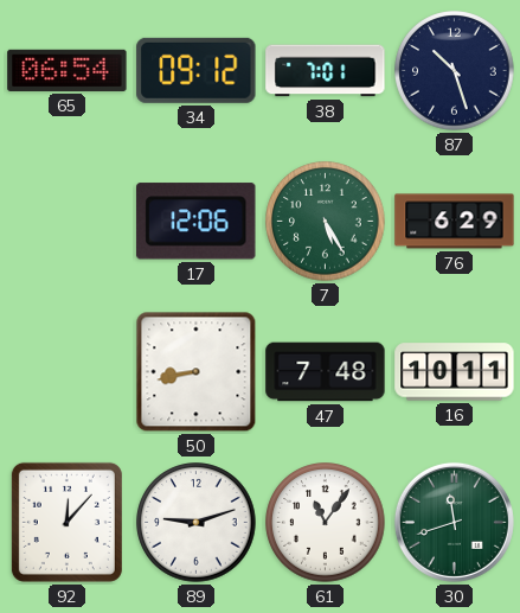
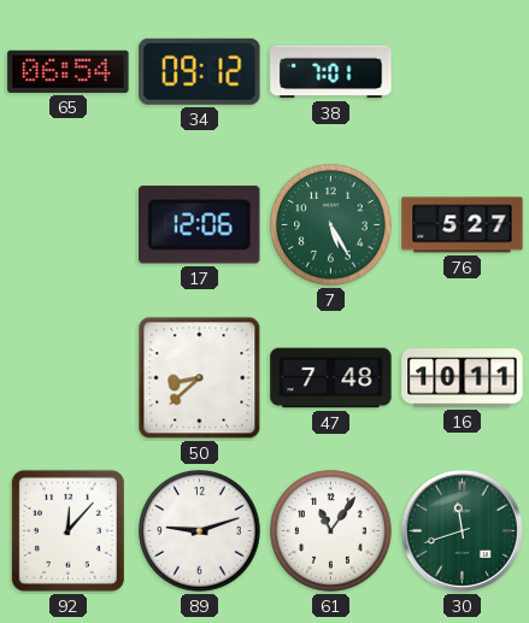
87: 10:27 -> none
76: 6:29 -> 5:27
50: 8:43 -> 8:38
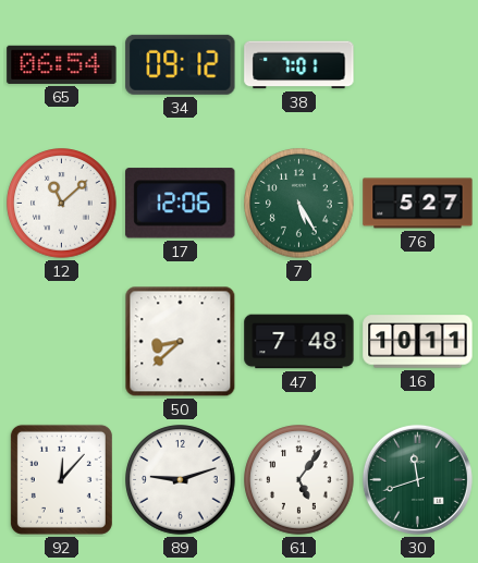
12: none -> 11:08
61: 11:06 -> 5:06
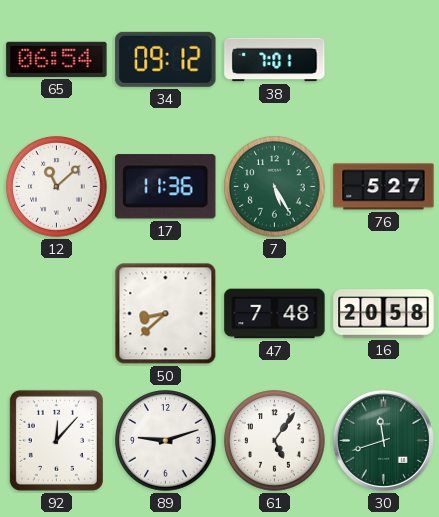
17: 12:06 -> 11:36
16: 10:11 -> 20:58
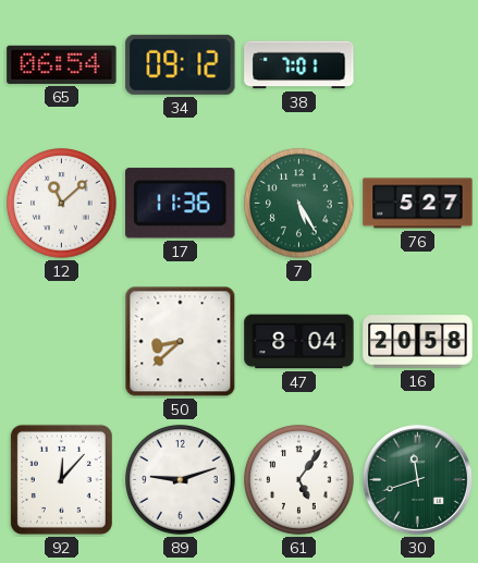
47: 7:48 -> 8:04
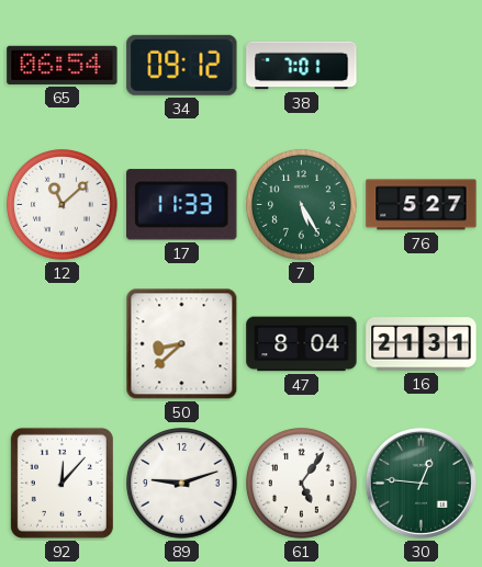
17: 11:36 -> 11:33
16: 20:58 -> 21:31
30: 11:42 -> 12:46
